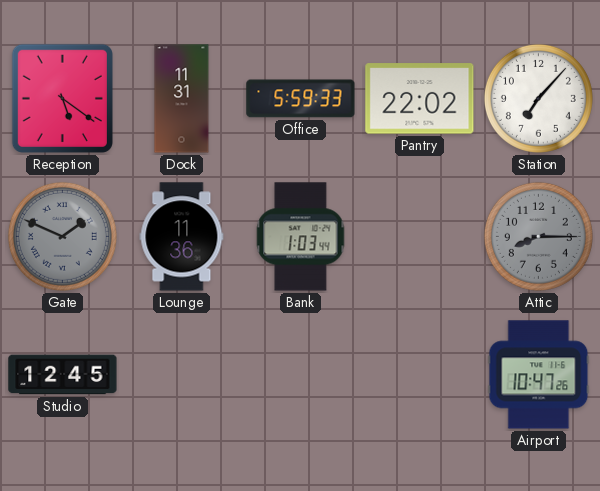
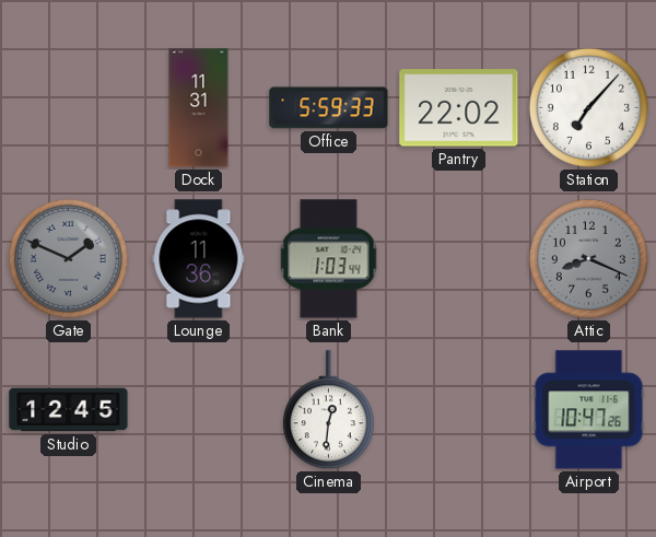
Reception: 5:21 -> none
Attic: 8:15 -> 8:19
Cinema: none -> 12:31
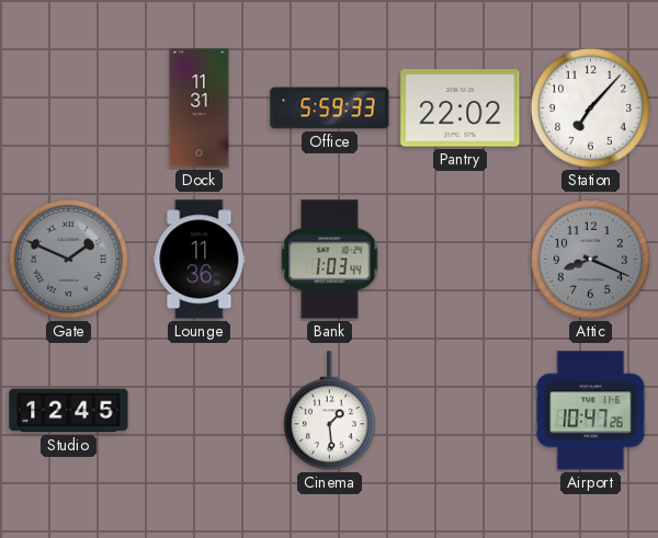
Cinema: 12:31 -> 1:29
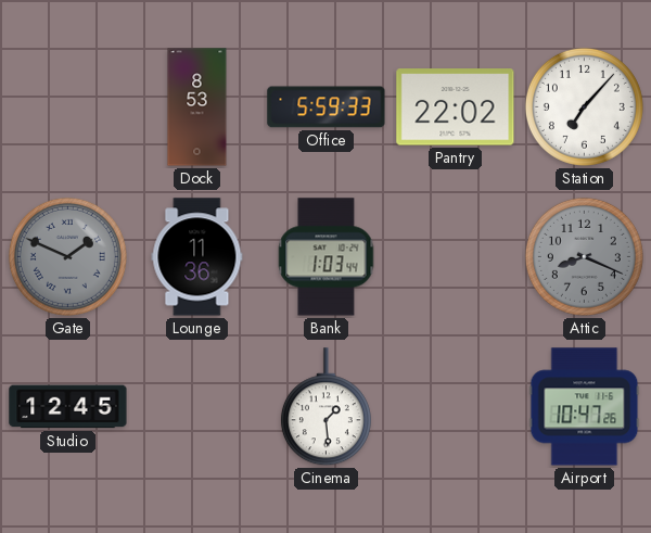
Dock: 11:31 -> 8:53
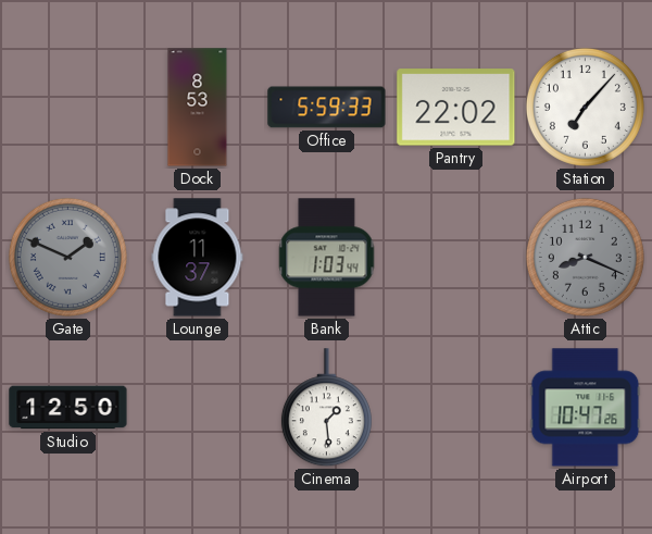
Lounge: 11:36 -> 11:37
Studio: 12:45 -> 12:50
